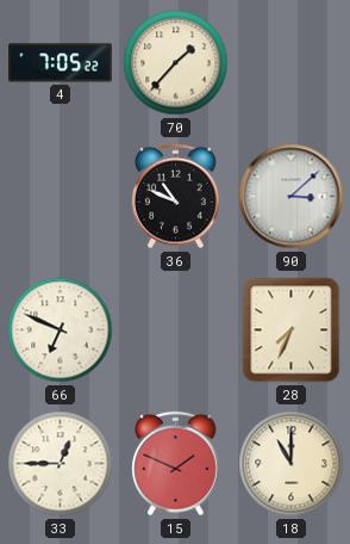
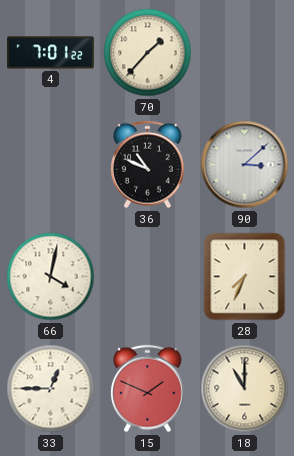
4: 7:05 -> 7:01
66: 6:49 -> 4:02
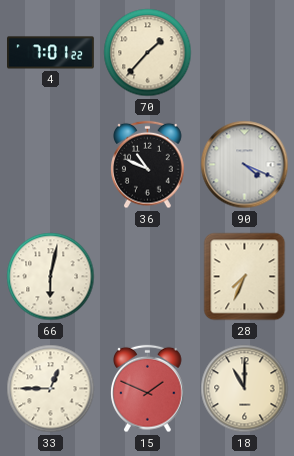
90: 3:08 -> 4:19
66: 4:02 -> 6:02
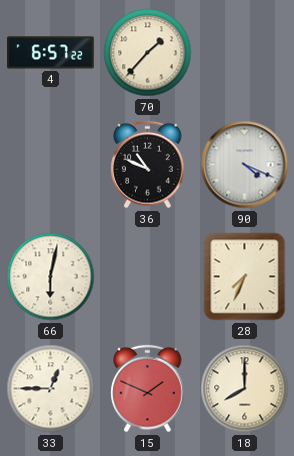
4: 7:01 -> 6:57
18: 11:00 -> 8:00
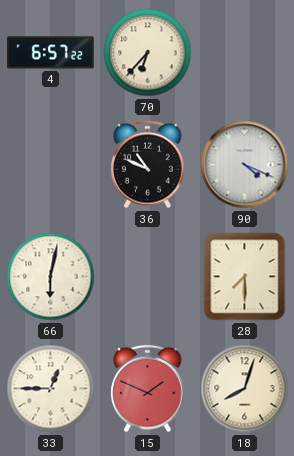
70: 1:37 -> 6:37
28: 7:34 -> 7:30
18: 8:00 -> 8:03
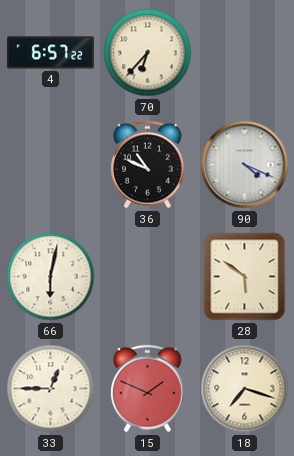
28: 7:30 -> 5:51
18: 8:03 -> 7:18
